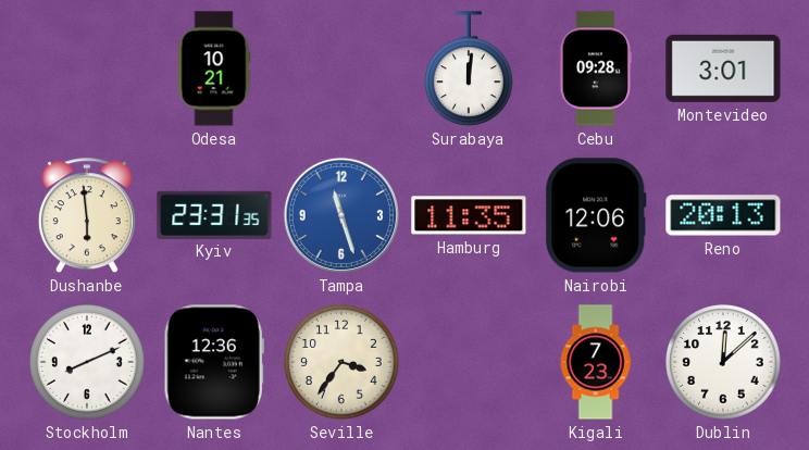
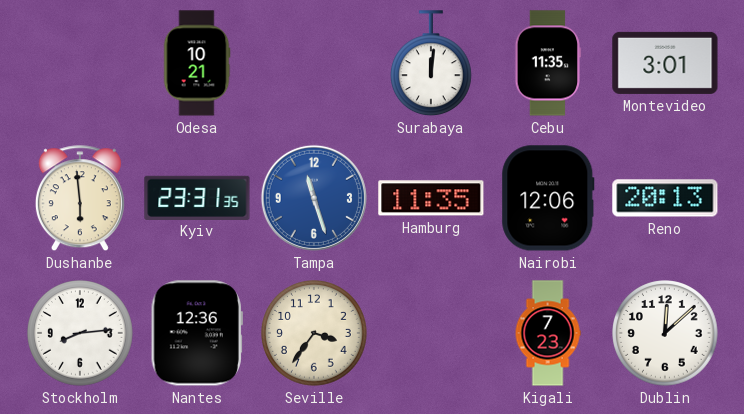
Cebu: 09:28 -> 11:35
Stockholm: 8:11 -> 8:14
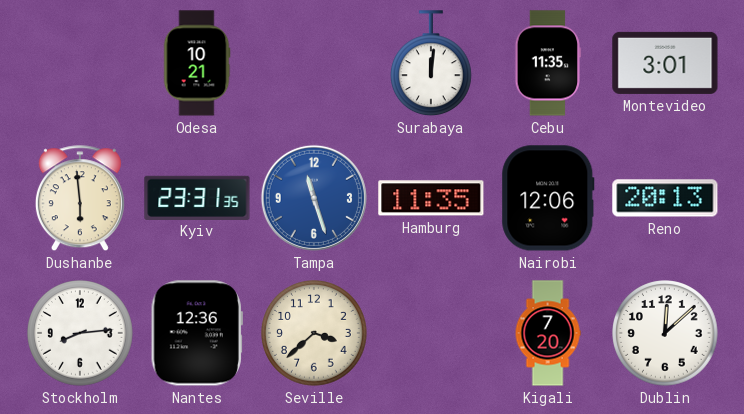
Seville: 3:36 -> 3:38
Kigali: 7:23 -> 7:20
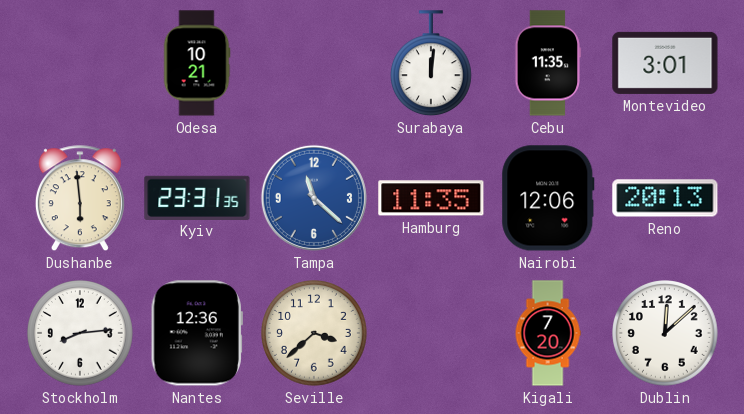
Tampa: 11:27 -> 11:22
